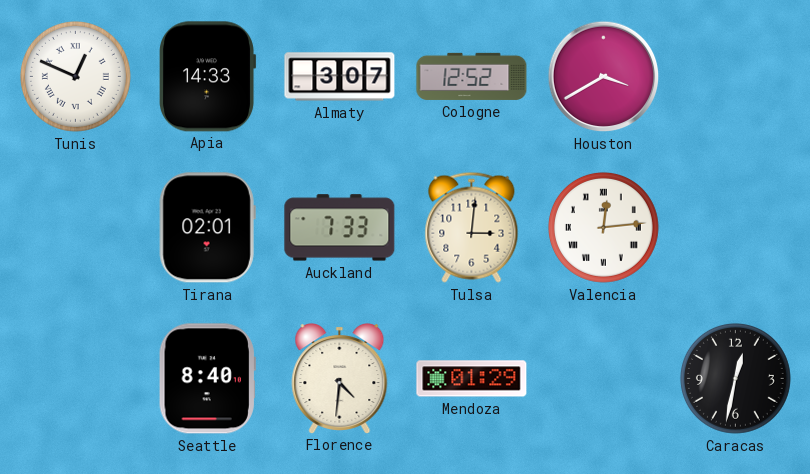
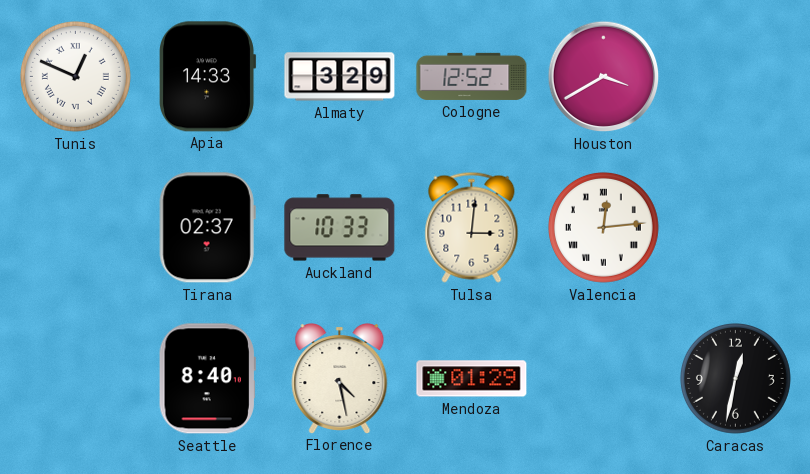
Almaty: 3:07 -> 3:29
Tirana: 02:01 -> 02:37
Auckland: 7:33 -> 10:33
Florence: 4:31 -> 4:28
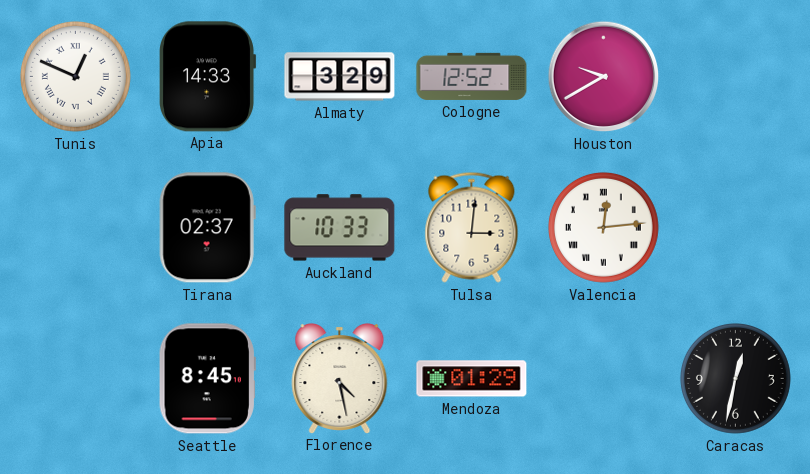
Houston: 3:40 -> 9:40
Seattle: 8:40 -> 8:45
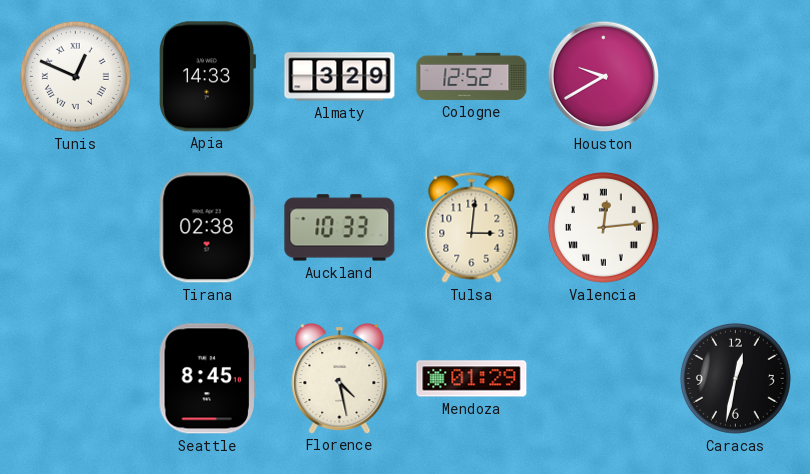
Tirana: 02:37 -> 02:38
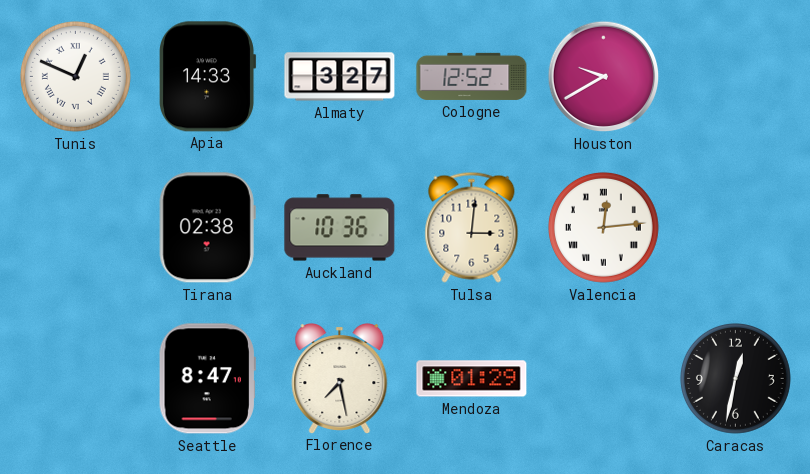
Almaty: 3:29 -> 3:27
Auckland: 10:33 -> 10:36
Seattle: 8:45 -> 8:47
Florence: 4:28 -> 7:28
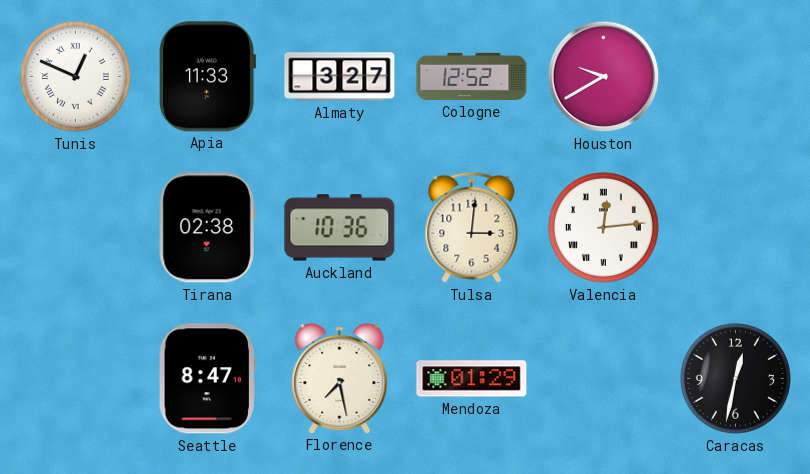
Apia: 14:33 -> 11:33
